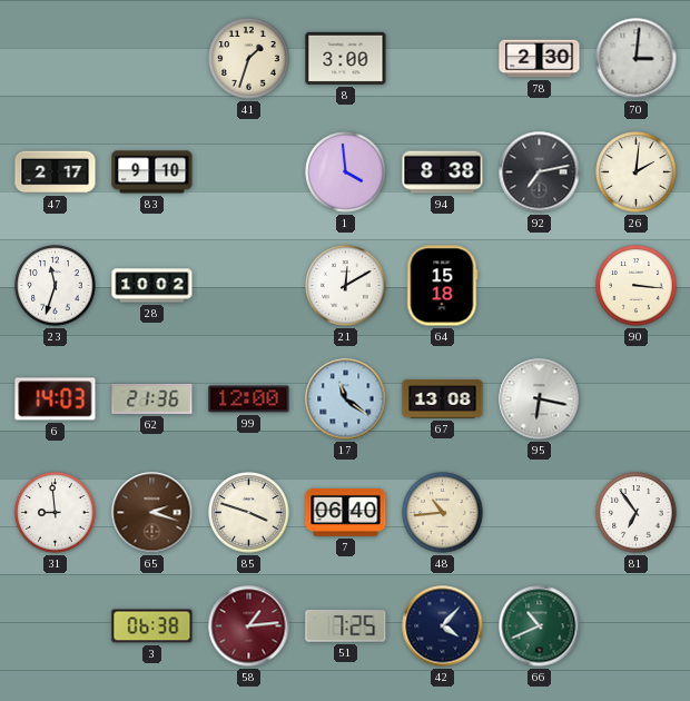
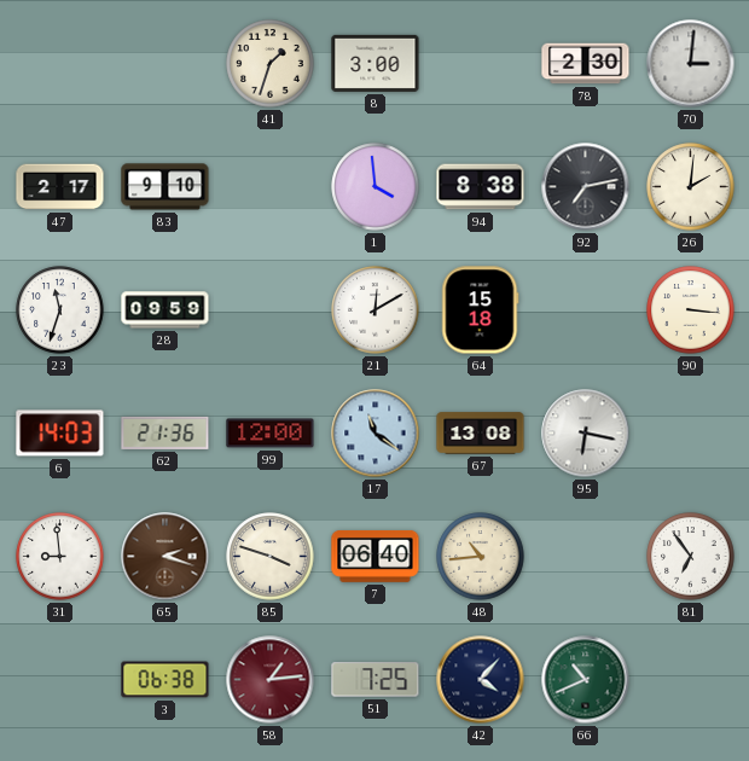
28: 10:02 -> 09:59
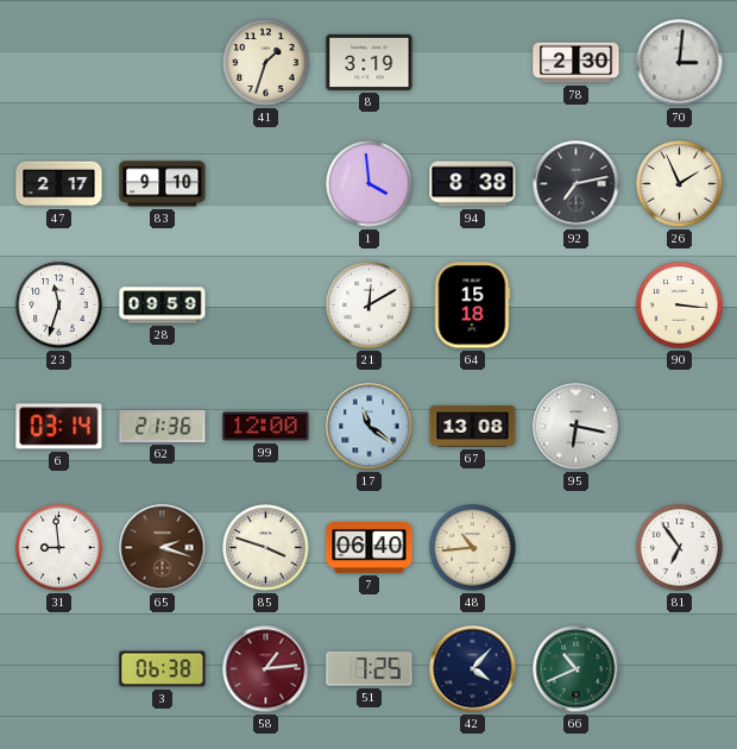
8: 3:00 -> 3:19
26: 2:01 -> 1:56
6: 14:03 -> 03:14
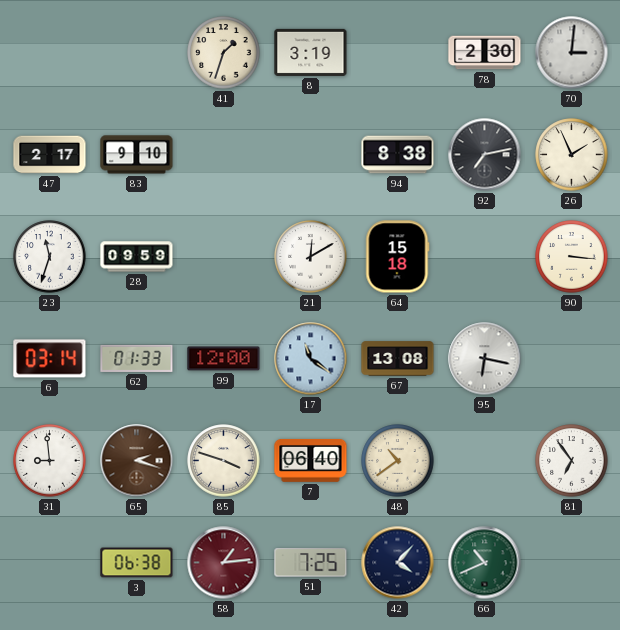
1: 3:59 -> none
62: 21:36 -> 01:33
48: 10:44 -> 10:39
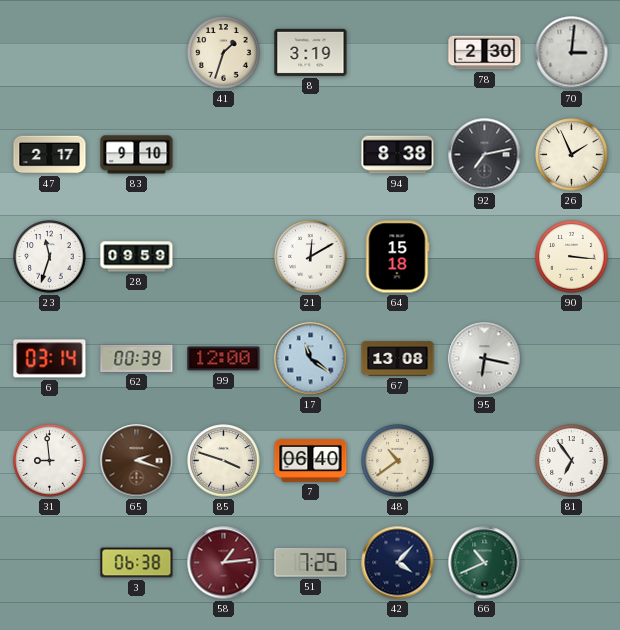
62: 01:33 -> 00:39
